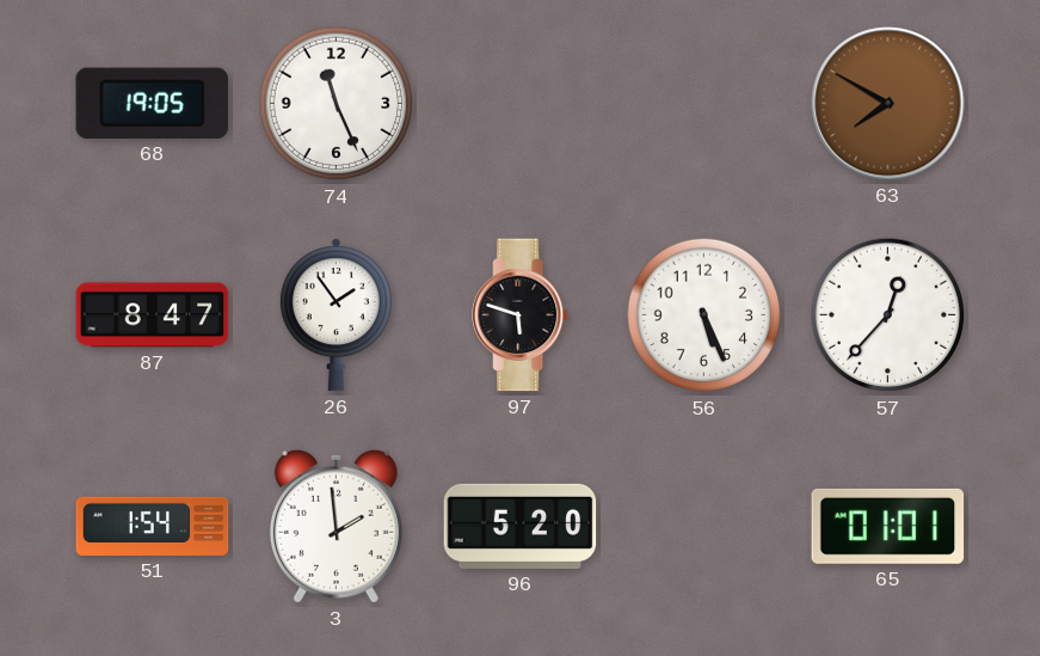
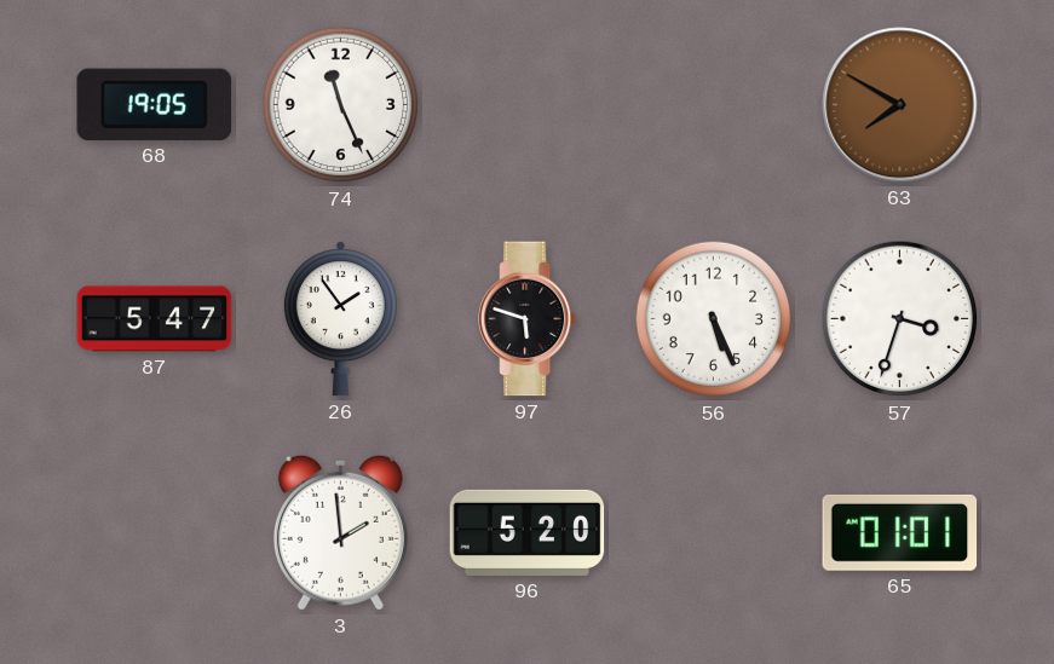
87: 8:47 -> 5:47
57: 12:37 -> 3:33
51: 1:54 -> none
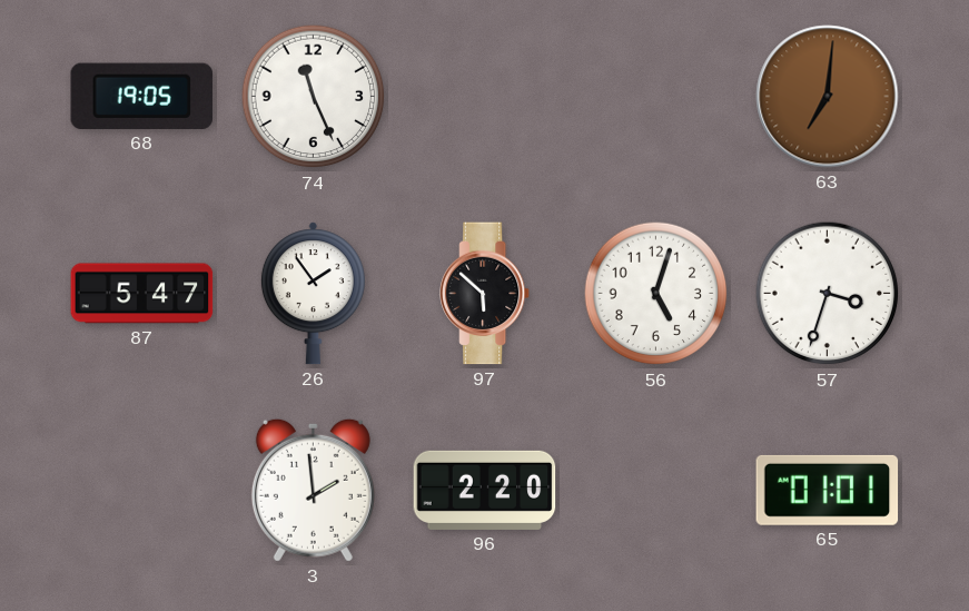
63: 7:50 -> 7:01
97: 5:48 -> 5:52
56: 5:26 -> 5:03
96: 5:20 -> 2:20
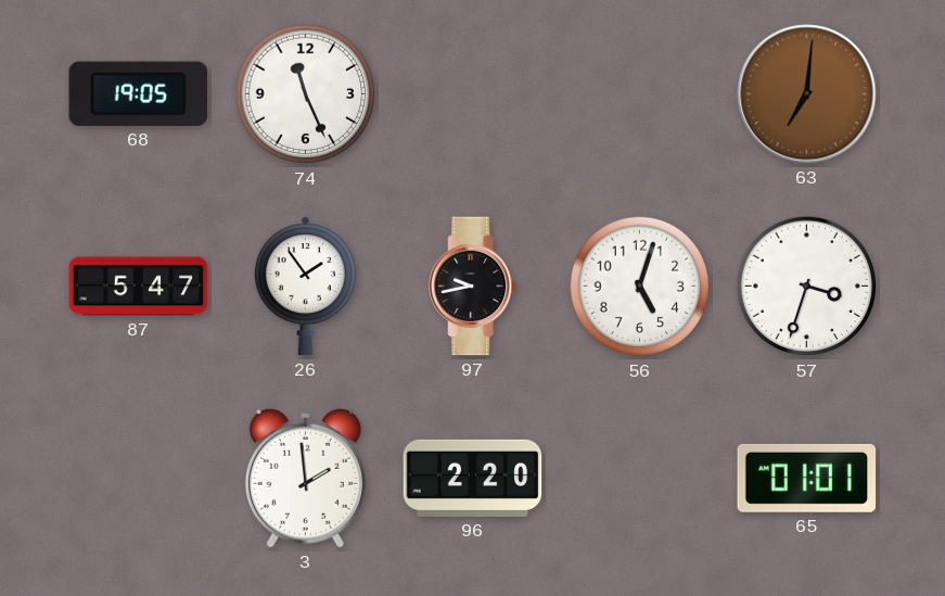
97: 5:52 -> 9:43
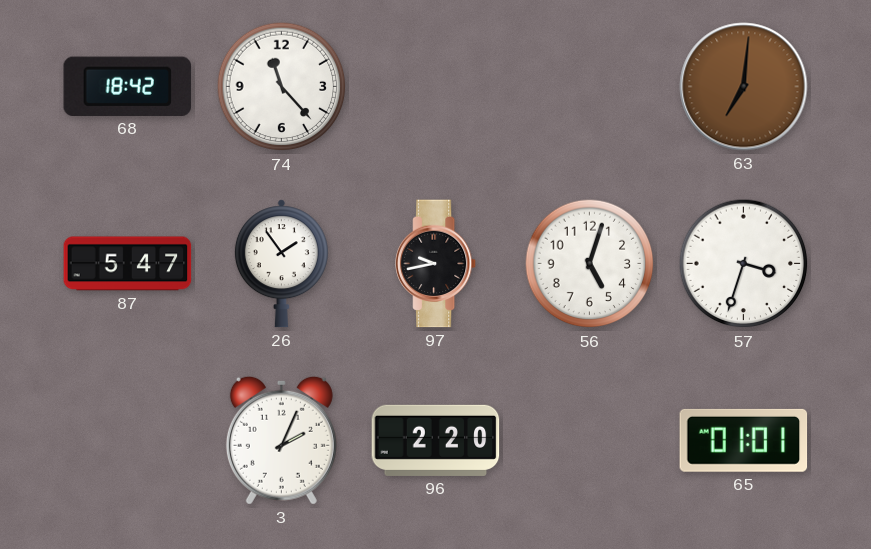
68: 19:05 -> 18:42
74: 11:26 -> 11:23
3: 1:59 -> 2:04
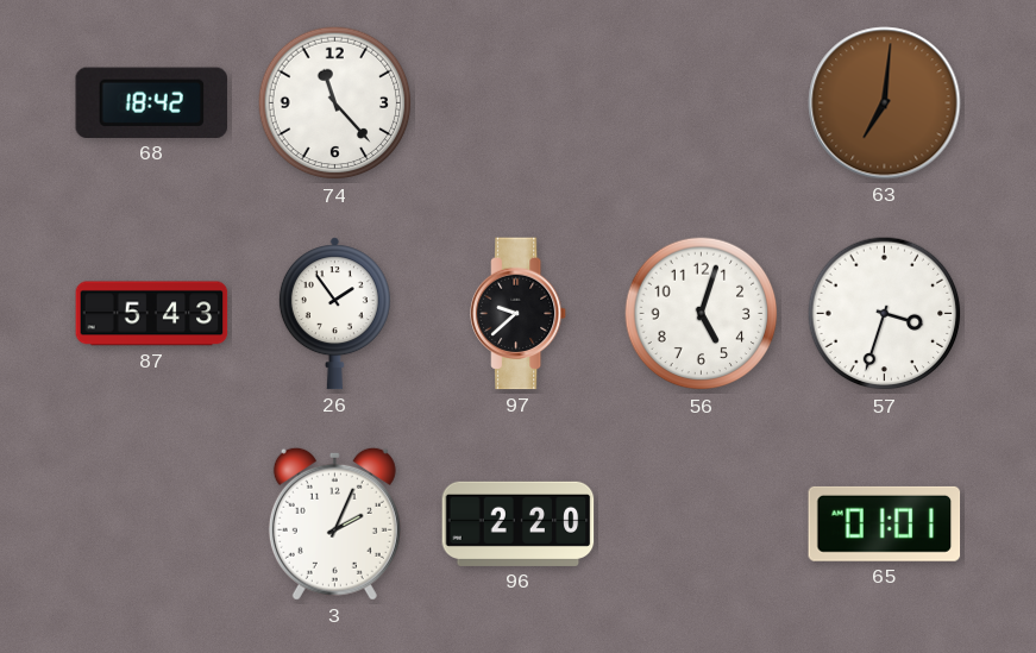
87: 5:47 -> 5:43
97: 9:43 -> 9:38
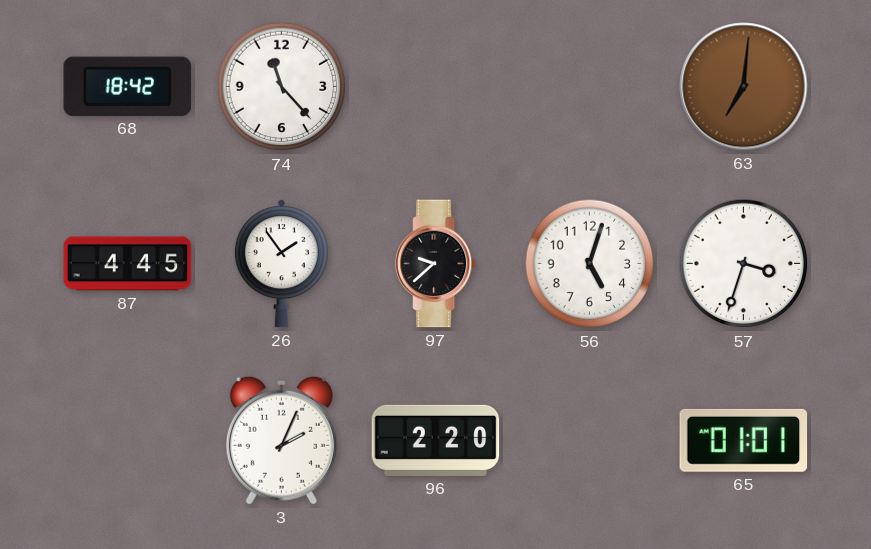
87: 5:43 -> 4:45
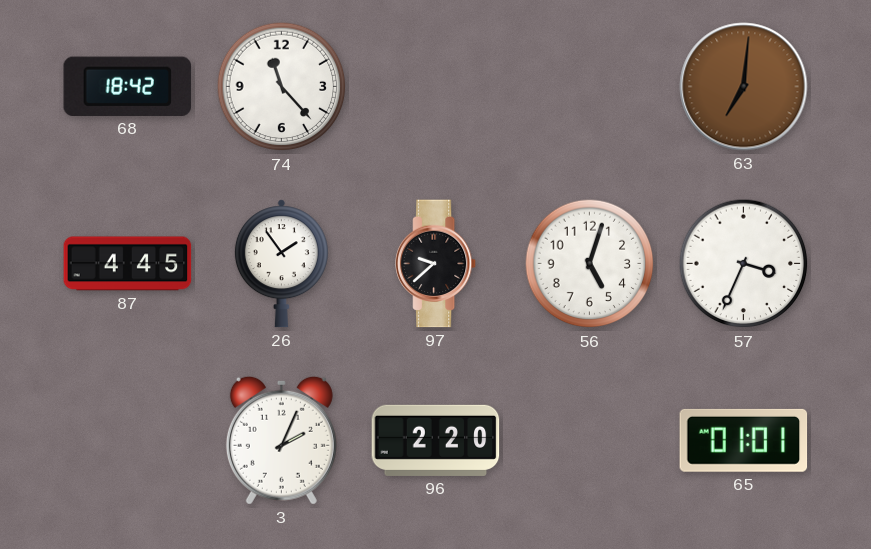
57: 3:33 -> 3:34
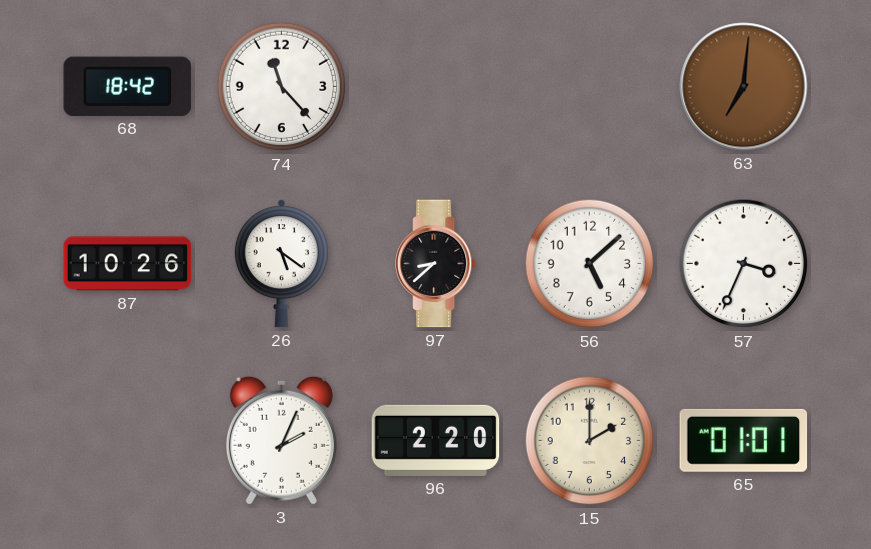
87: 4:45 -> 10:26
26: 1:54 -> 5:21
97: 9:38 -> 8:38
56: 5:03 -> 5:08
15: none -> 2:00
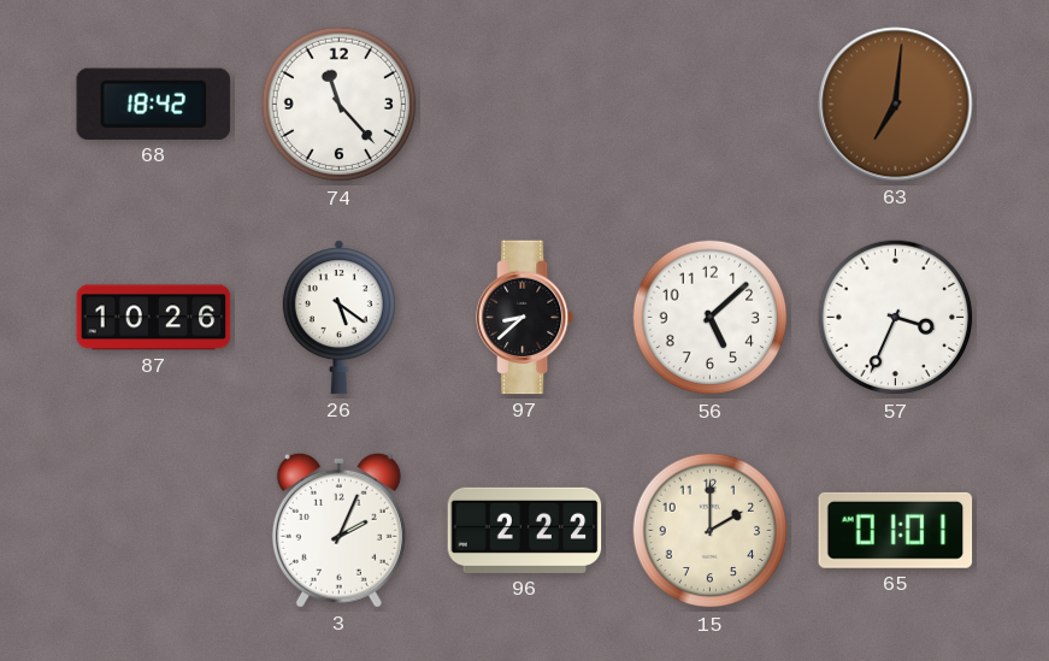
96: 2:20 -> 2:22
